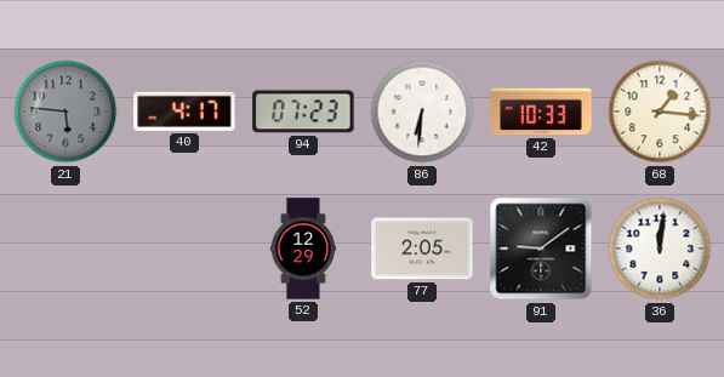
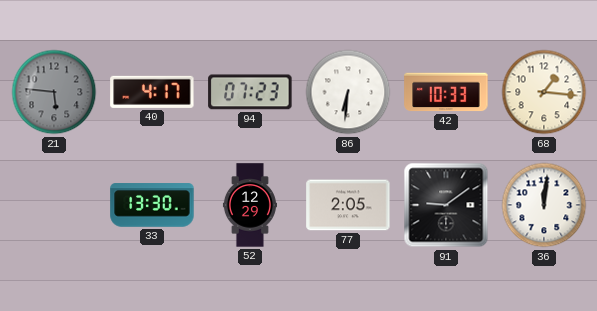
33: none -> 13:30
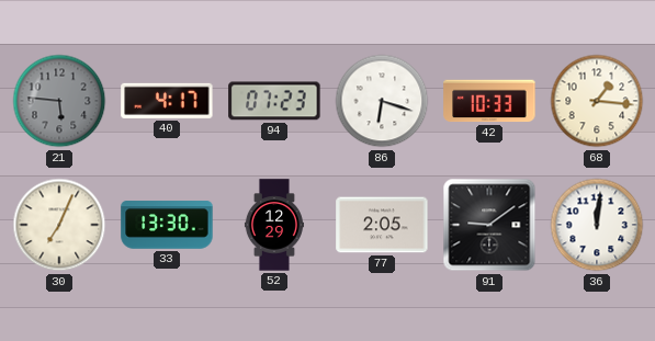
86: 6:31 -> 6:18
30: none -> 7:04
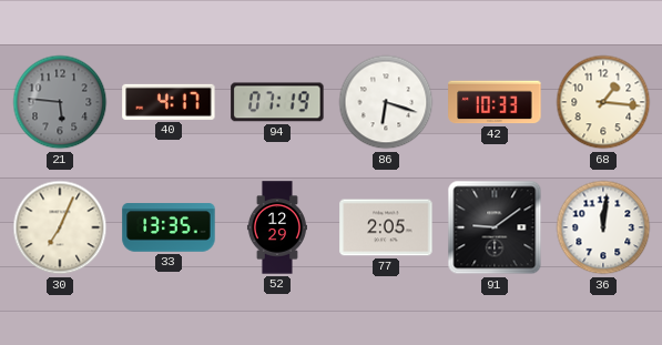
94: 07:23 -> 07:19
33: 13:30 -> 13:35
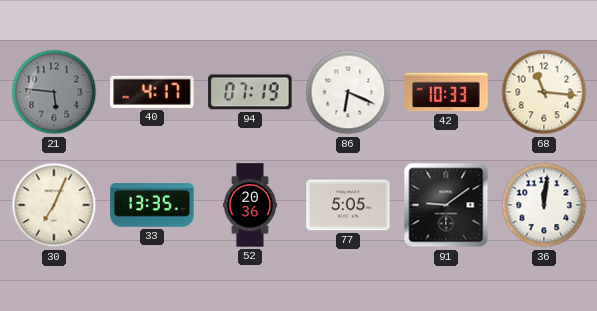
86: 6:18 -> 6:19
68: 1:16 -> 11:16
52: 12:29 -> 20:36
77: 2:05 -> 5:05
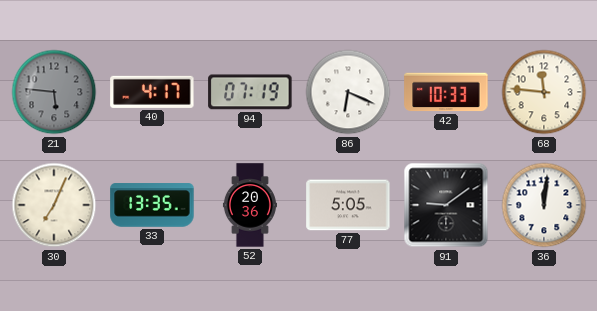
68: 11:16 -> 11:46
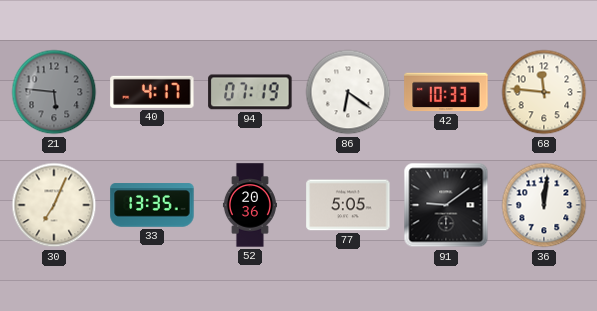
86: 6:19 -> 6:21
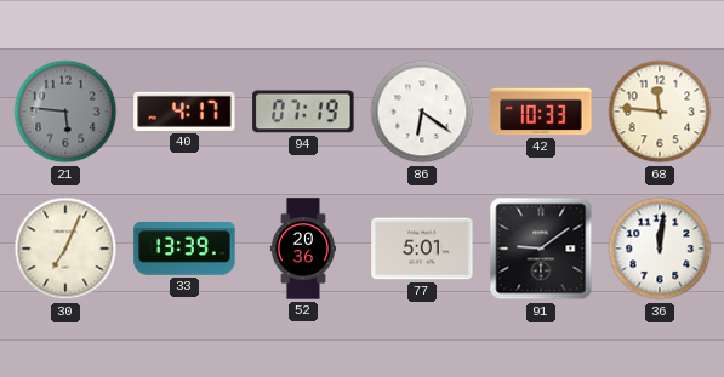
33: 13:35 -> 13:39
77: 5:05 -> 5:01
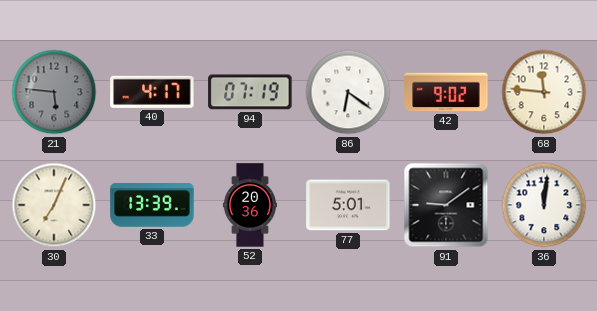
42: 10:33 -> 9:02
